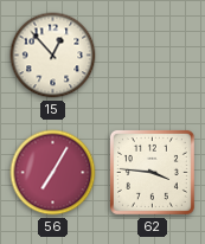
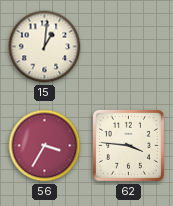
15: 12:53 -> 1:01
56: 7:05 -> 3:35
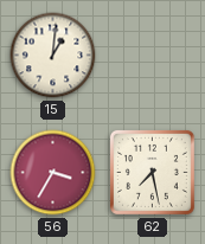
62: 3:46 -> 7:28
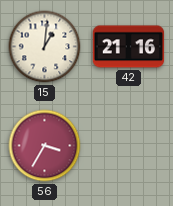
42: none -> 21:16
62: 7:28 -> none
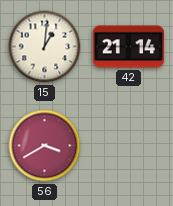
42: 21:16 -> 21:14
56: 3:35 -> 3:40
